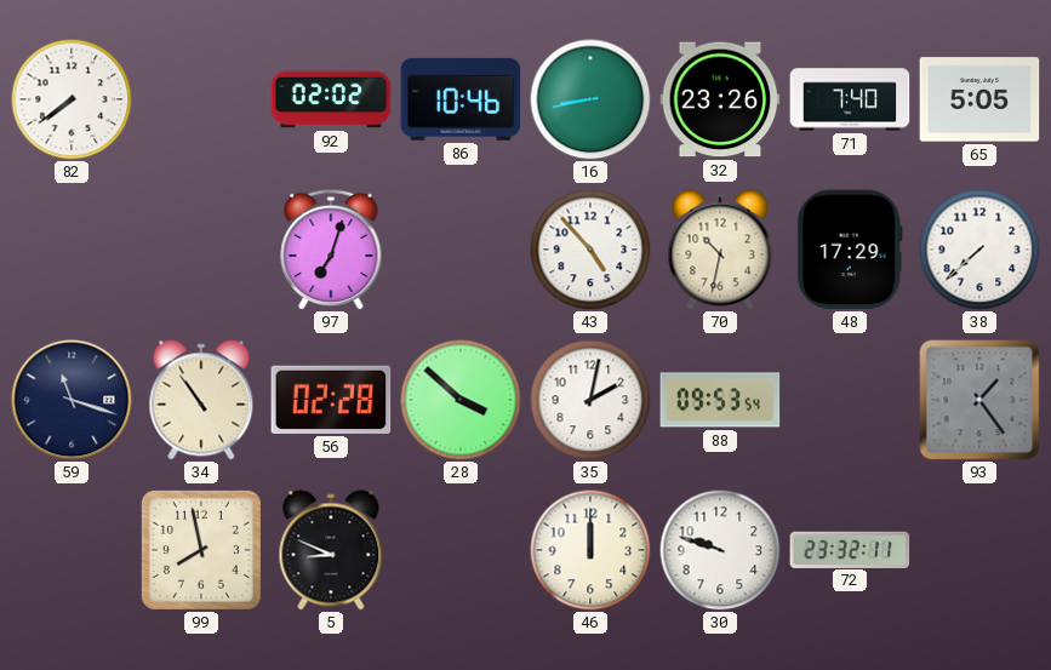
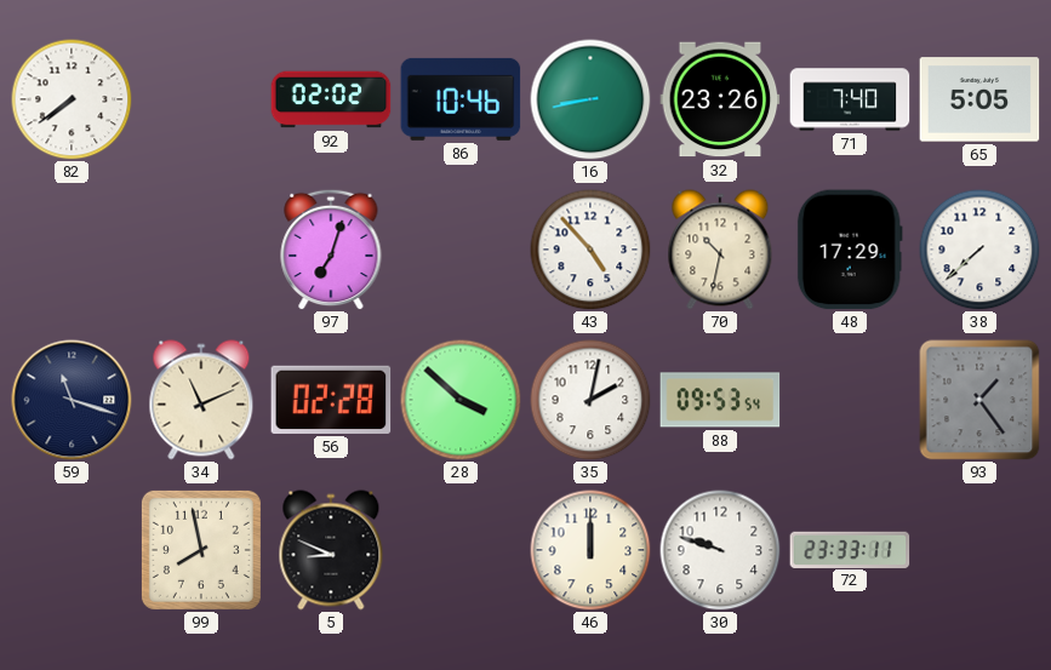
34: 10:54 -> 11:11
72: 23:32 -> 23:33
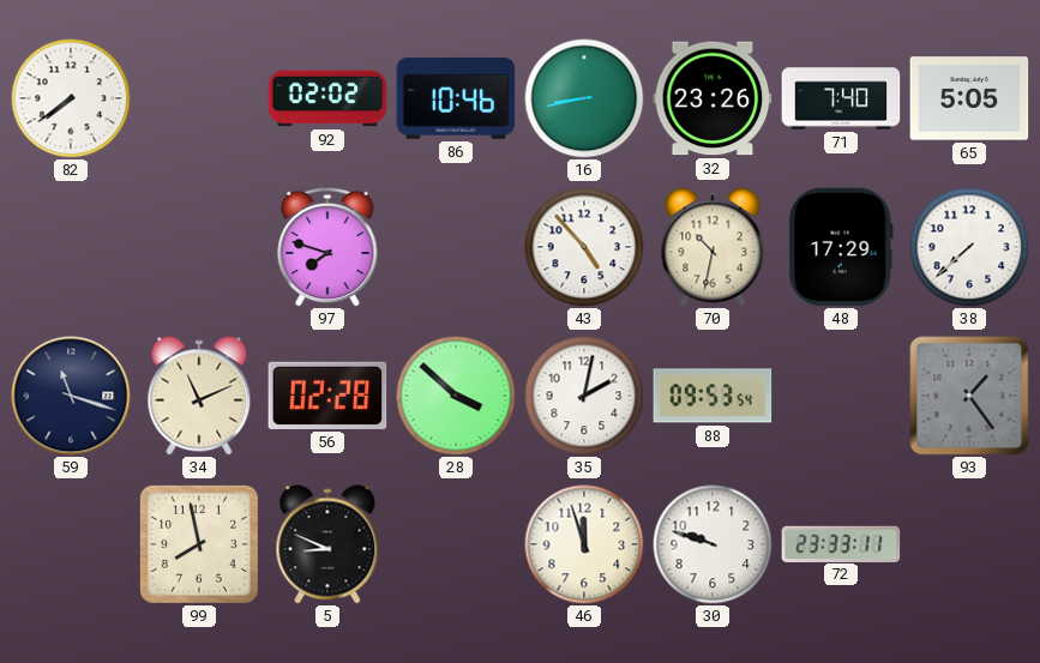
97: 7:03 -> 7:48
46: 12:00 -> 11:57
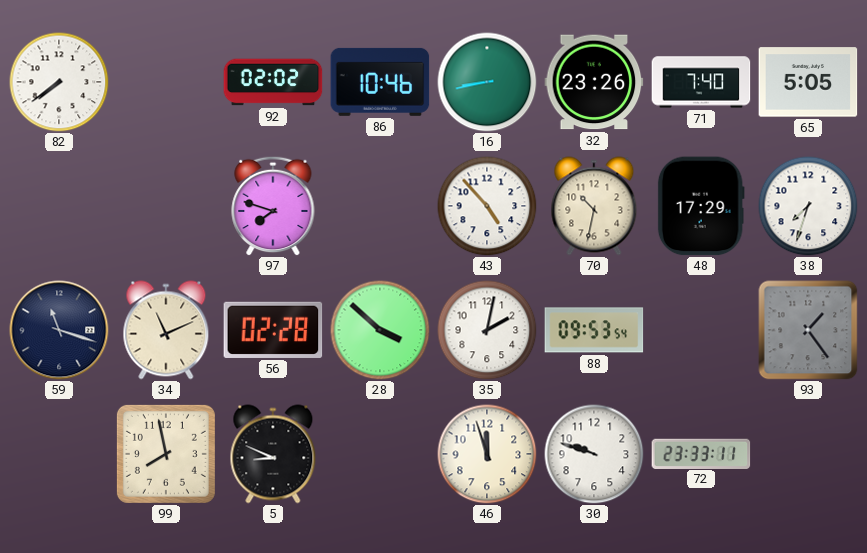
38: 7:38 -> 7:33
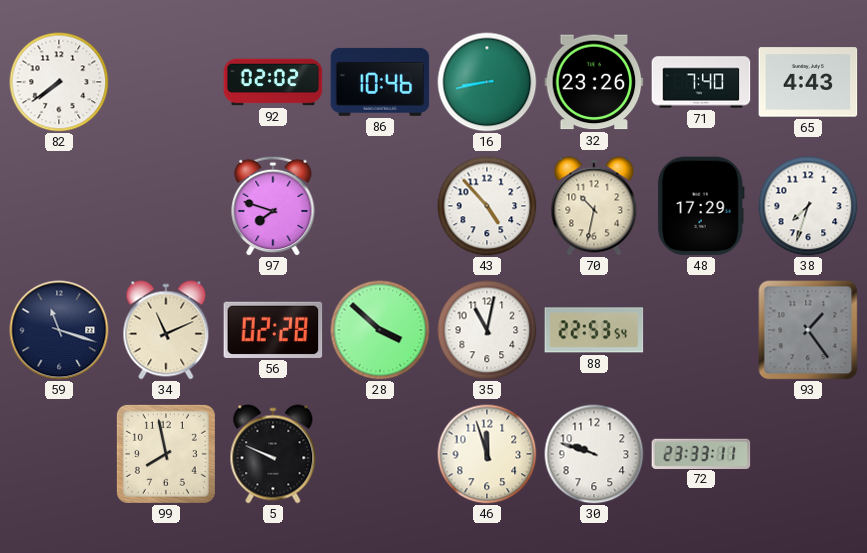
65: 5:05 -> 4:43
35: 2:02 -> 11:02
88: 09:53 -> 22:53
5: 8:49 -> 9:49
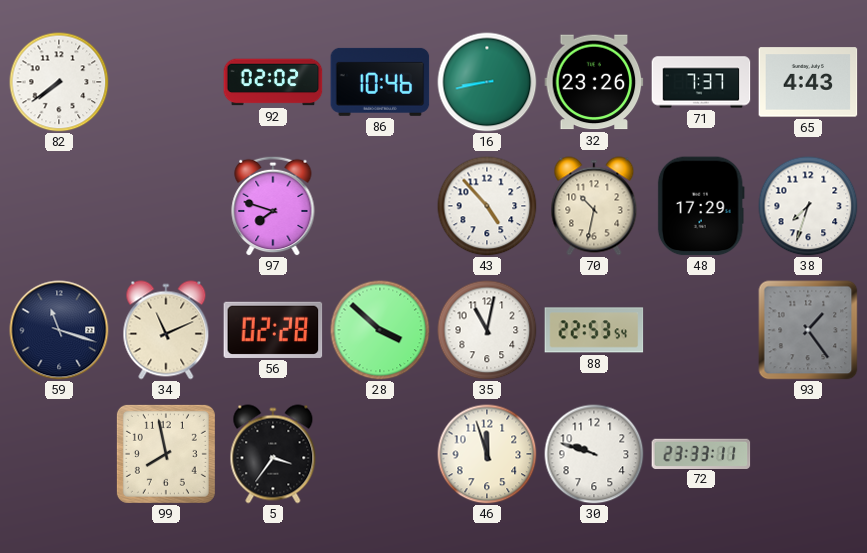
71: 7:40 -> 7:37
5: 9:49 -> 3:36
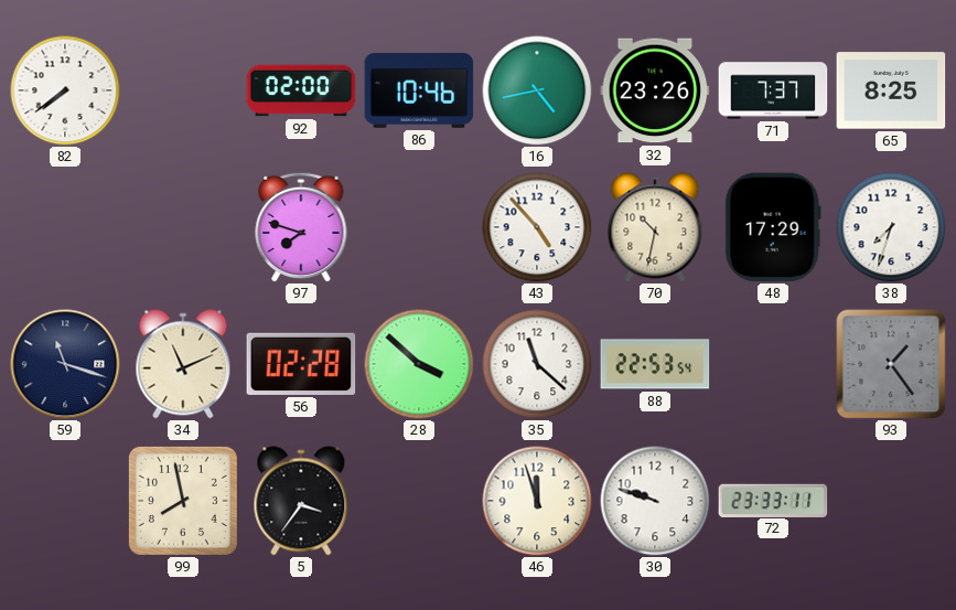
92: 02:02 -> 02:00
16: 8:43 -> 4:43
65: 4:43 -> 8:25
35: 11:02 -> 11:22
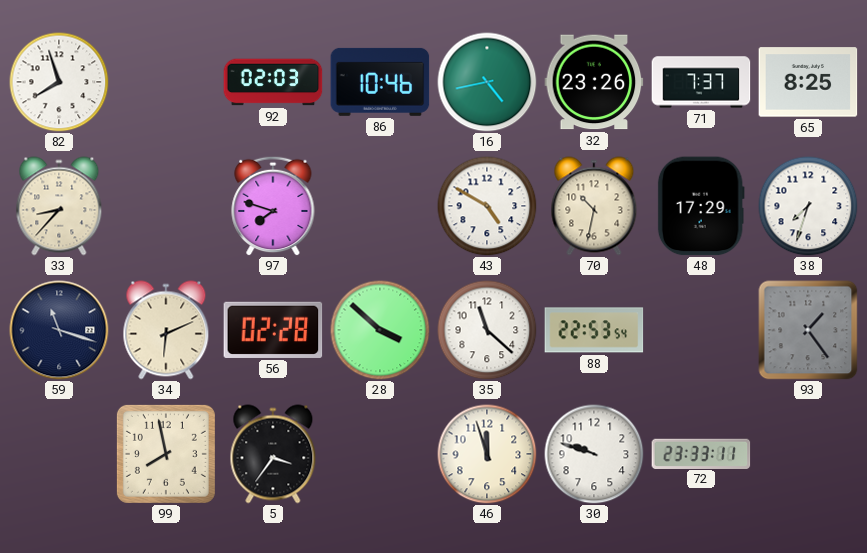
82: 7:39 -> 7:57
92: 02:00 -> 02:03
33: none -> 8:37
43: 4:53 -> 4:50
34: 11:11 -> 6:11
